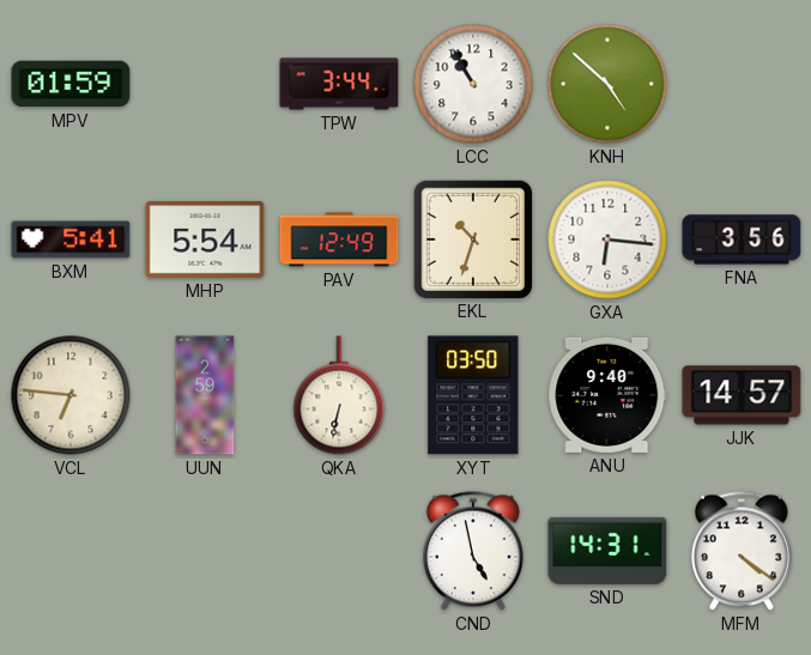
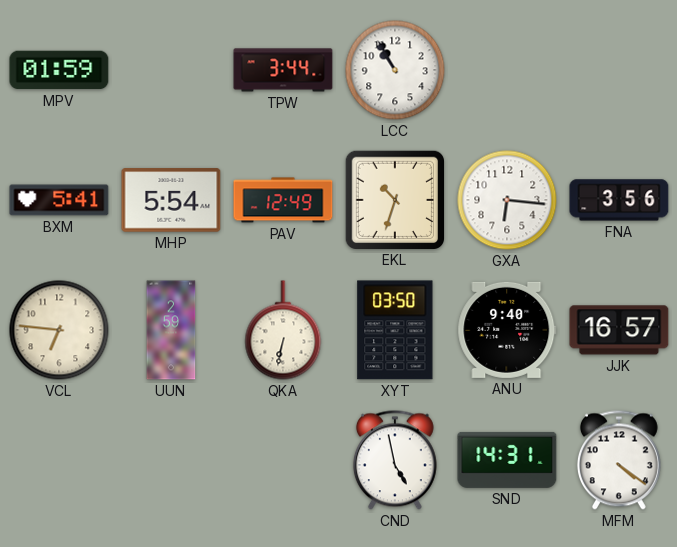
KNH: 4:52 -> none
JJK: 14:57 -> 16:57
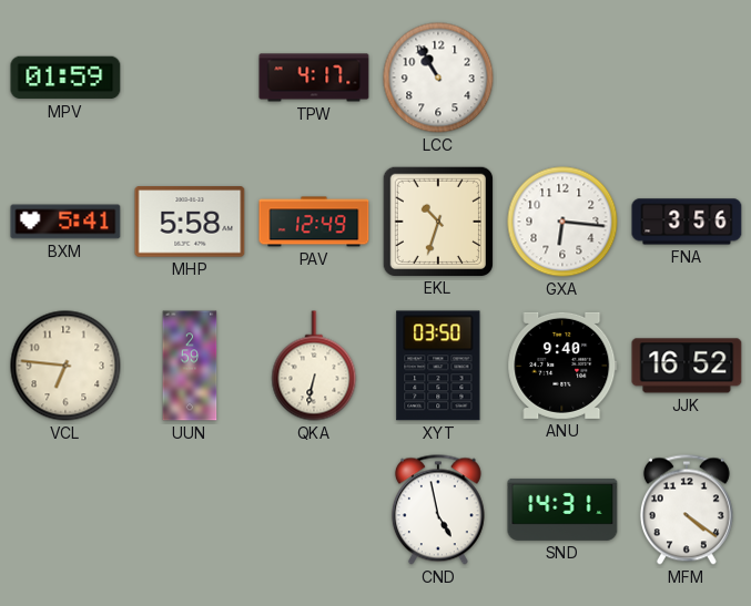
TPW: 3:44 -> 4:17
MHP: 5:54 -> 5:58
JJK: 16:57 -> 16:52
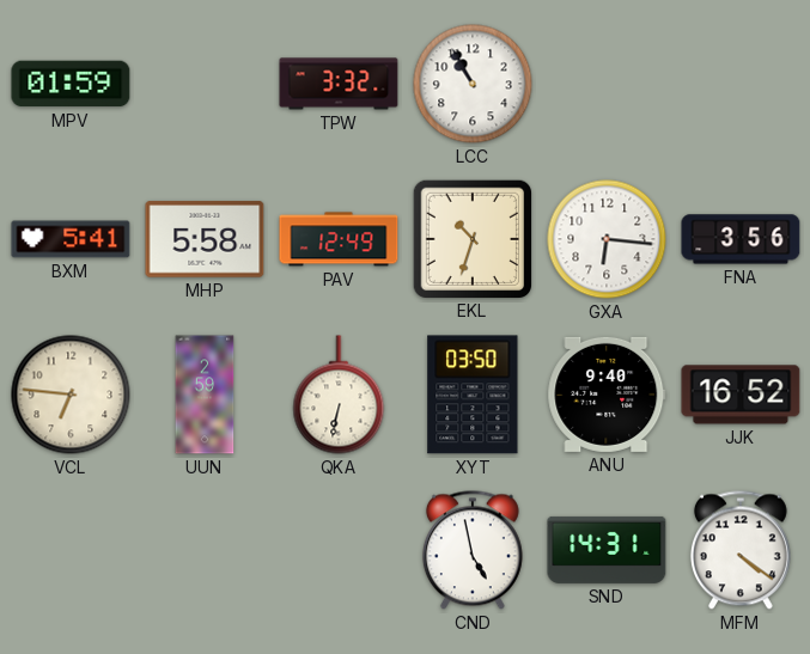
TPW: 4:17 -> 3:32
